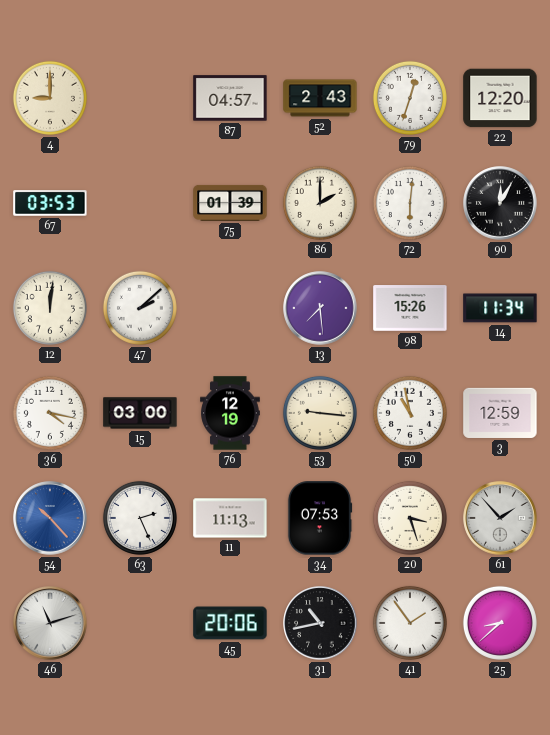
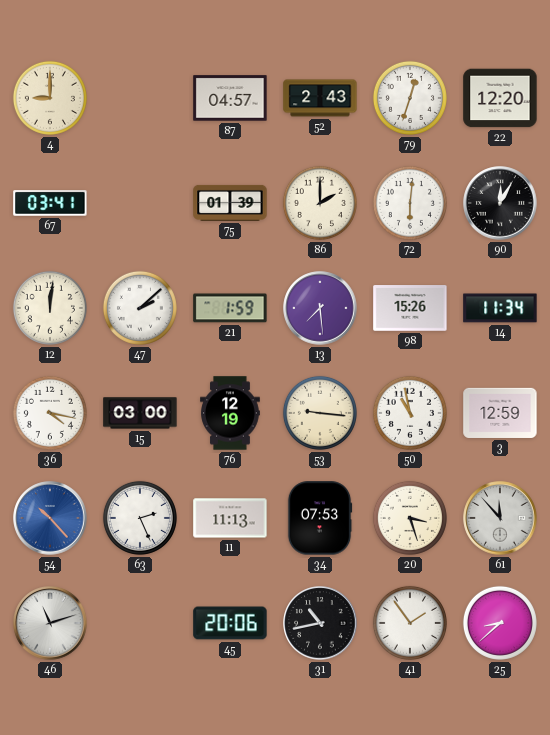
67: 03:53 -> 03:41
21: none -> 1:59
61: 1:53 -> 11:53
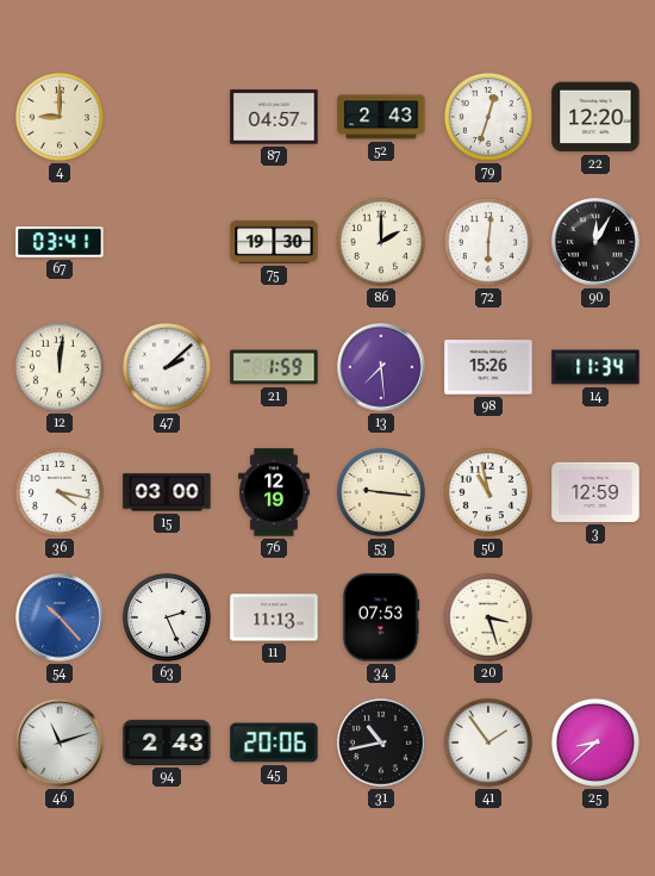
75: 01:39 -> 19:30
61: 11:53 -> none
94: none -> 2:43
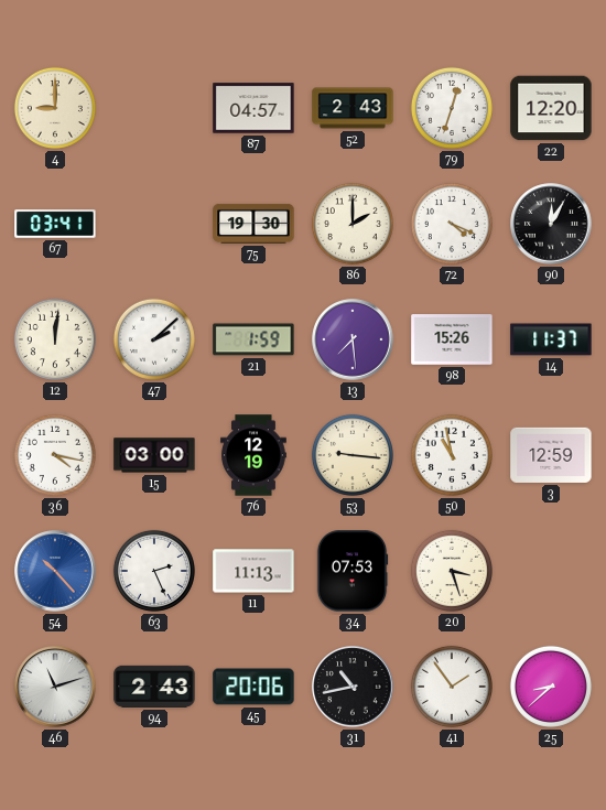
72: 6:01 -> 4:19
14: 11:34 -> 11:37
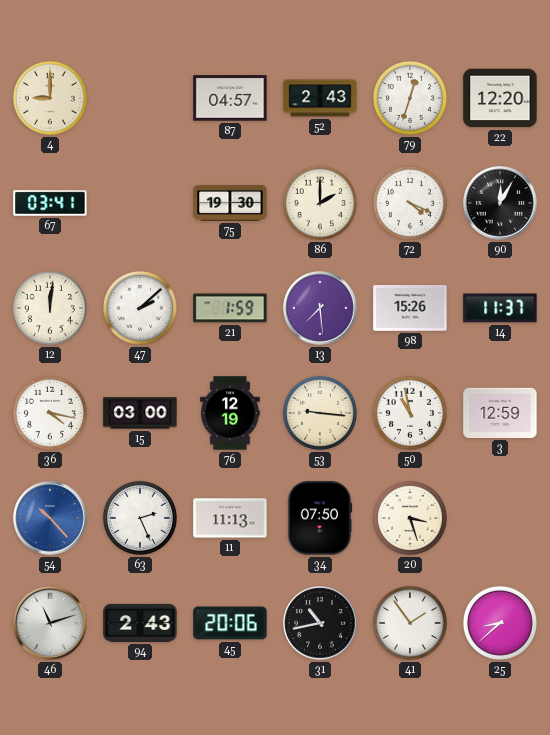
34: 07:53 -> 07:50
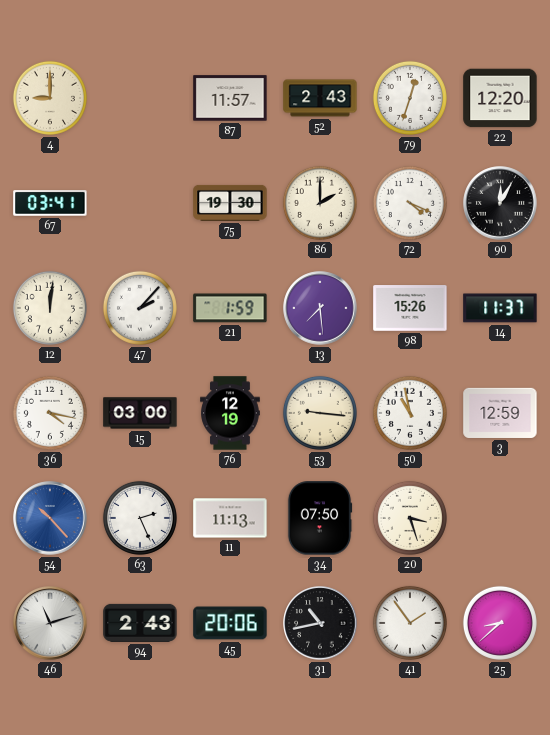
87: 04:57 -> 11:57
47: 2:08 -> 2:07
